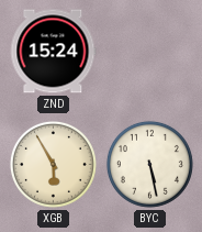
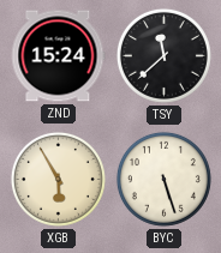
TSY: none -> 11:38
BYC: 5:28 -> 5:27
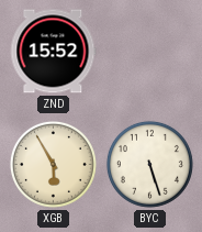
ZND: 15:24 -> 15:52
TSY: 11:38 -> none
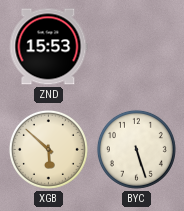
ZND: 15:52 -> 15:53
XGB: 5:55 -> 5:52
